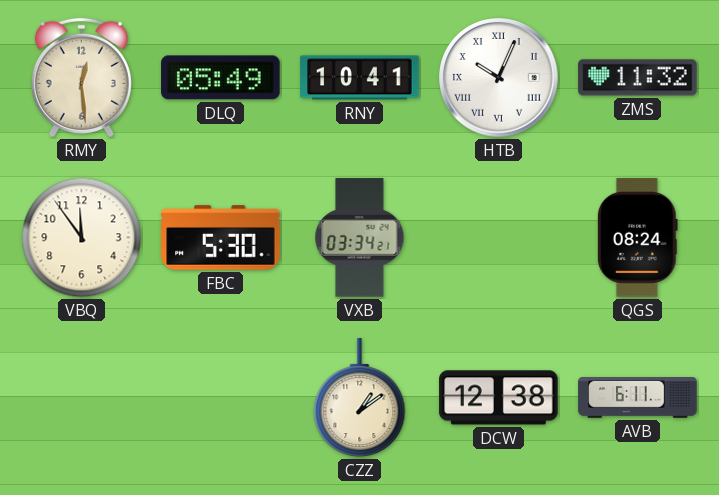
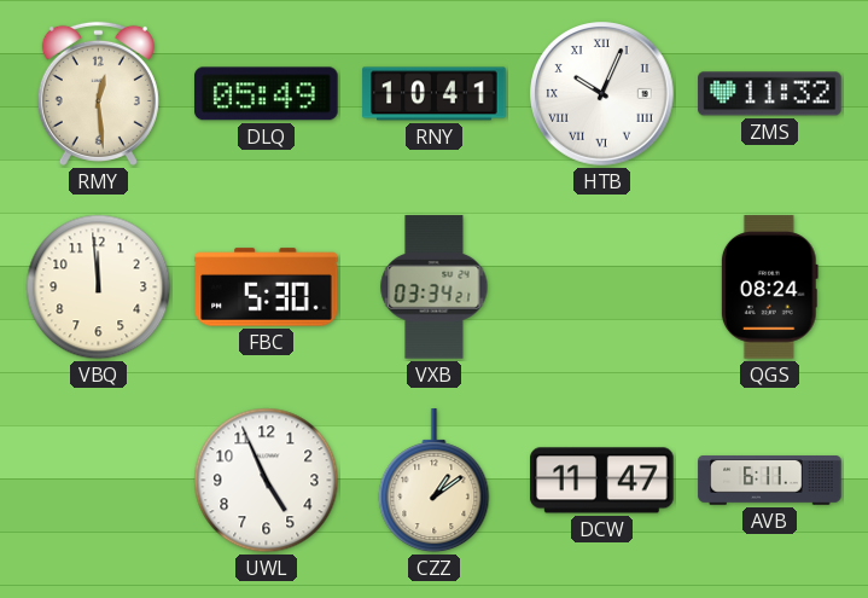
VBQ: 11:54 -> 11:59
UWL: none -> 4:56
DCW: 12:38 -> 11:47
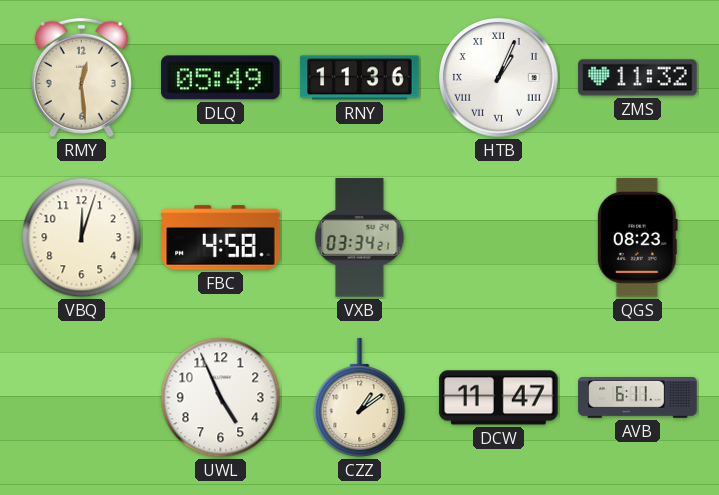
RNY: 10:41 -> 11:36
HTB: 10:04 -> 1:04
VBQ: 11:59 -> 12:03
FBC: 5:30 -> 4:58
QGS: 08:24 -> 08:23
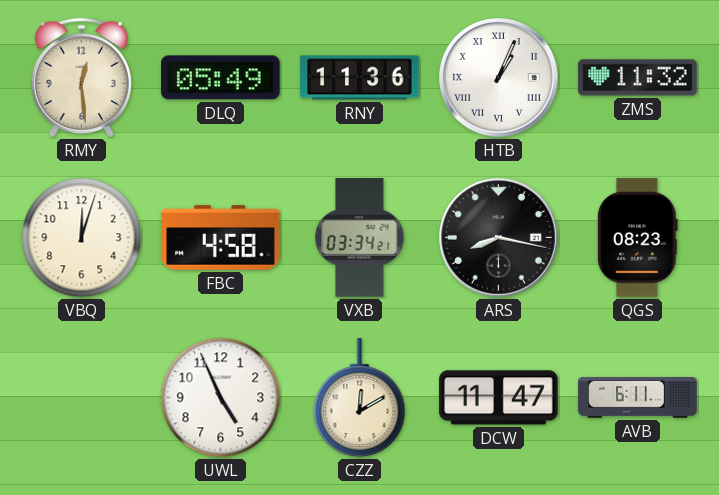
ARS: none -> 8:17
CZZ: 1:09 -> 12:10
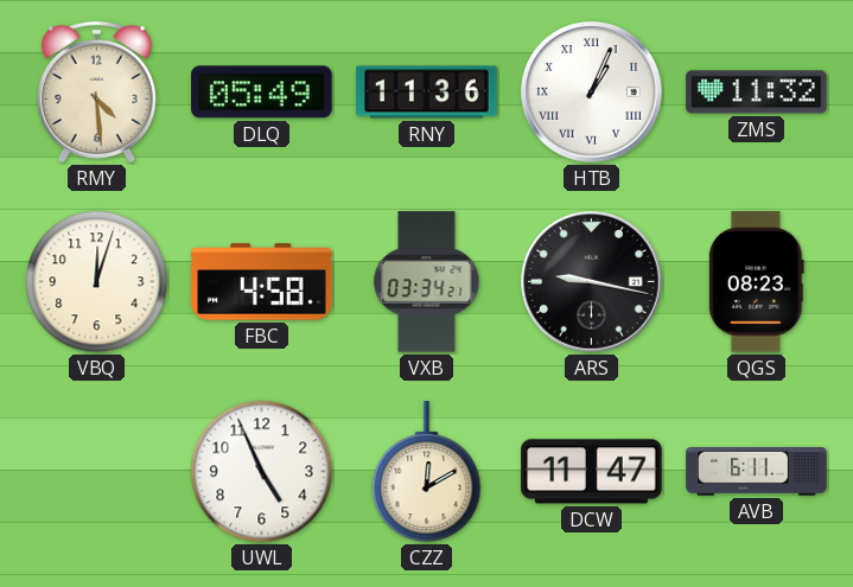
RMY: 12:29 -> 4:29
ARS: 8:17 -> 9:17
